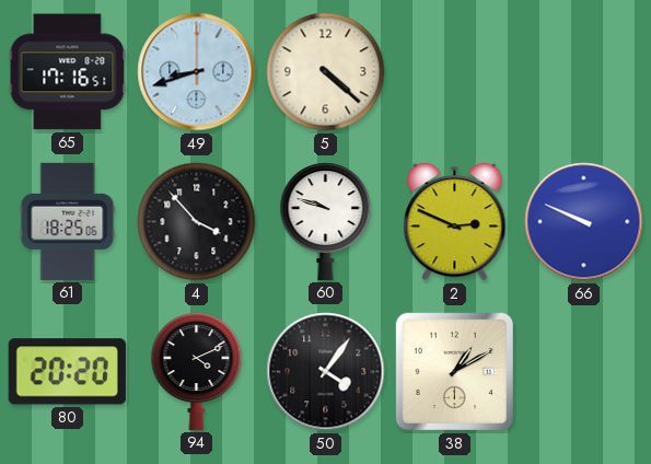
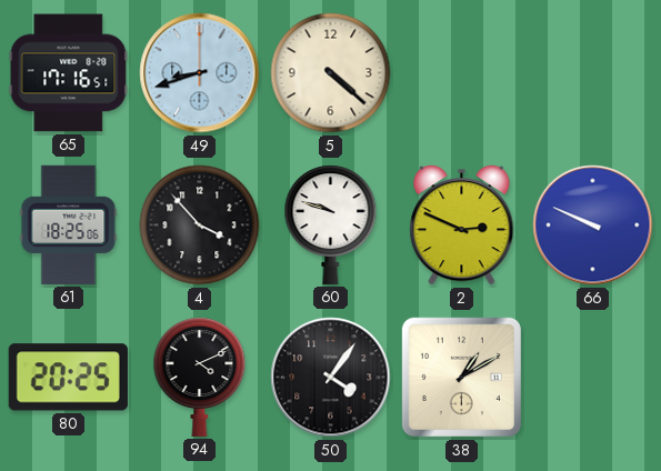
80: 20:20 -> 20:25
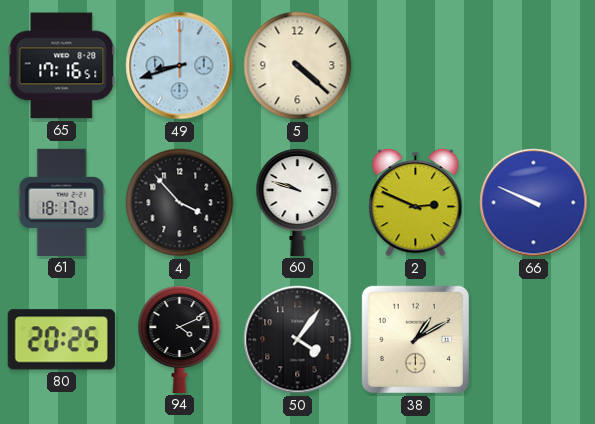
61: 18:25 -> 18:17
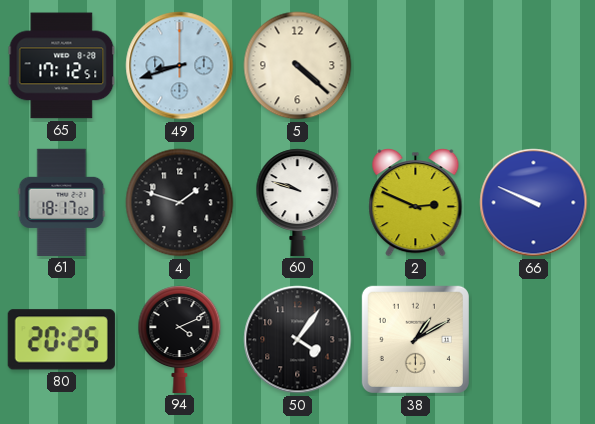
65: 17:16 -> 17:12
4: 3:53 -> 1:48
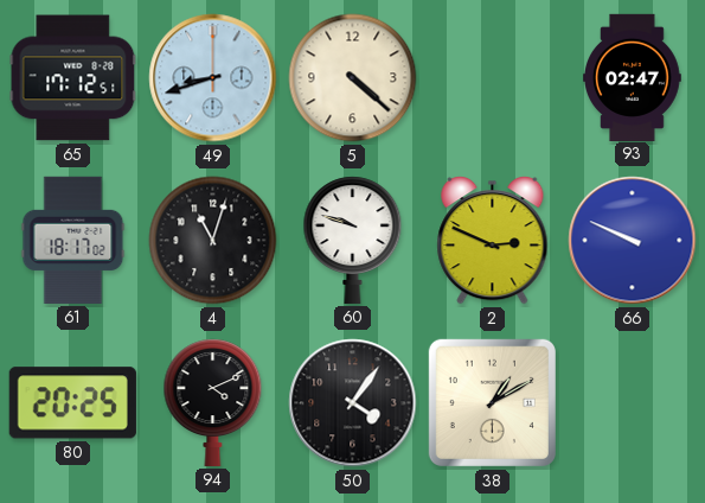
93: none -> 02:47
4: 1:48 -> 11:03
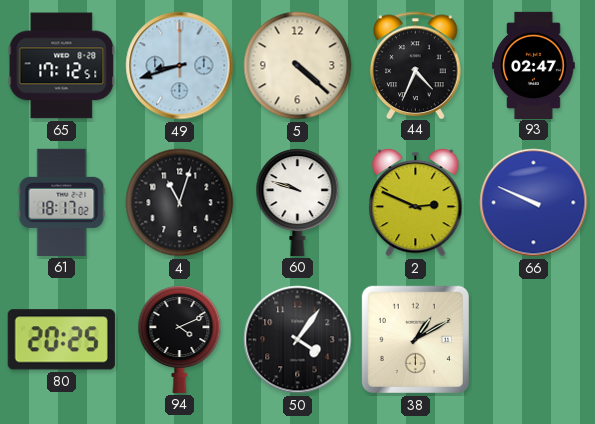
44: none -> 4:34
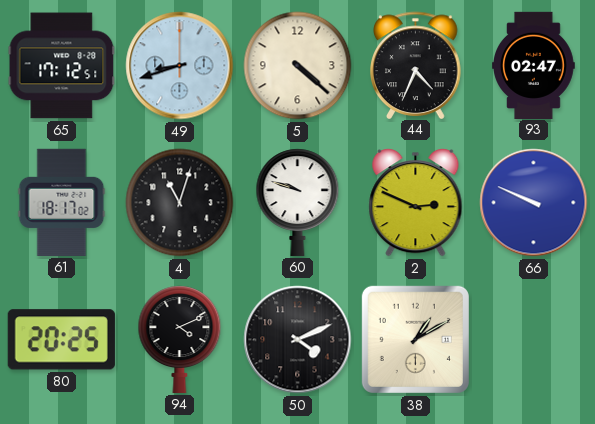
50: 4:06 -> 4:11
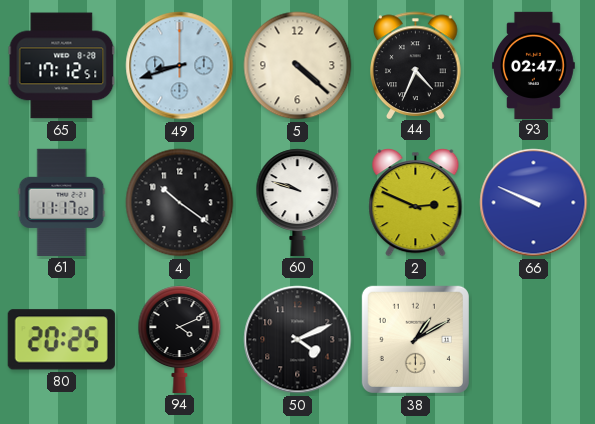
61: 18:17 -> 11:17
4: 11:03 -> 10:21
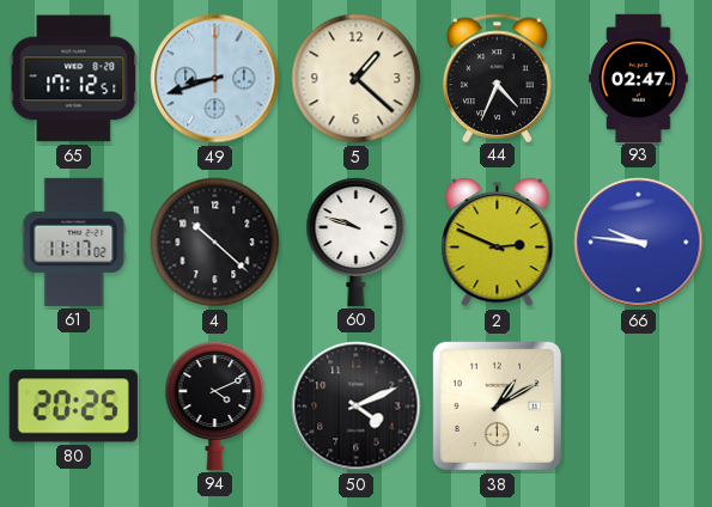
5: 4:22 -> 1:22
4: 10:21 -> 10:22
66: 9:49 -> 9:46
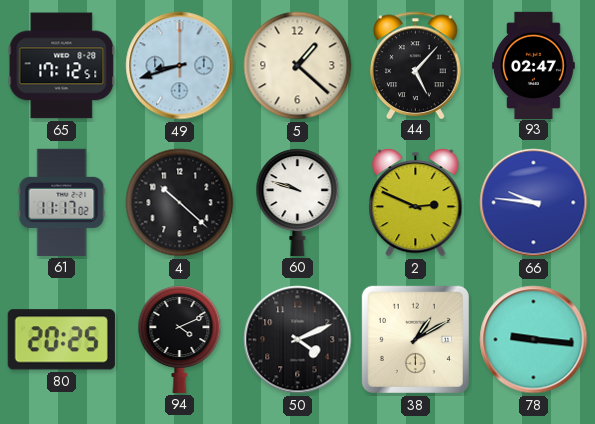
44: 4:34 -> 5:07
78: none -> 9:16
